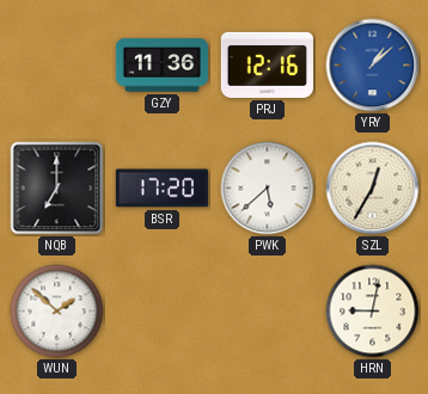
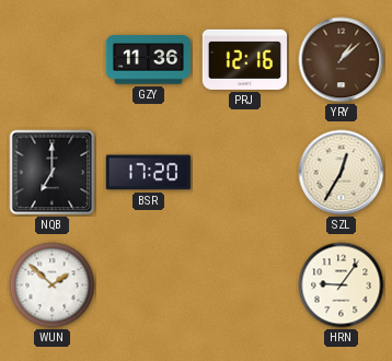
YRY dial: blue -> brown
PWK: 5:38 -> none
HRN: 9:02 -> 9:06
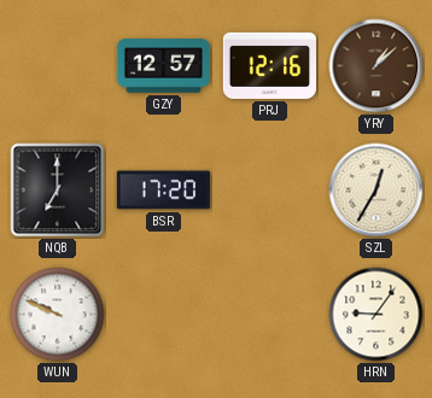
GZY: 11:36 -> 12:57
WUN: 1:52 -> 9:49
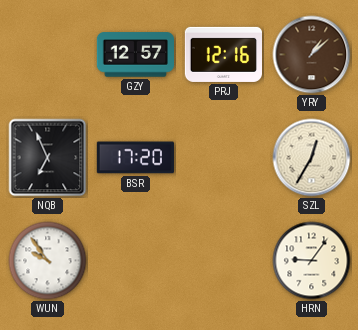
NQB: 7:00 -> 6:56
WUN: 9:49 -> 9:54
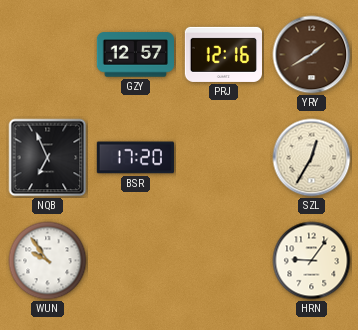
YRY: 1:08 -> 1:40
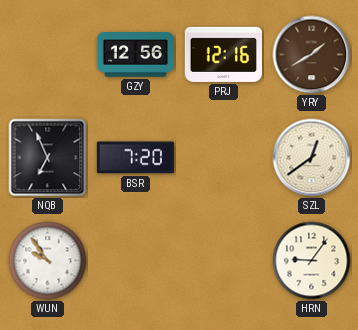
GZY: 12:57 -> 12:56
BSR: 17:20 -> 7:20
SZL: 12:35 -> 12:39
